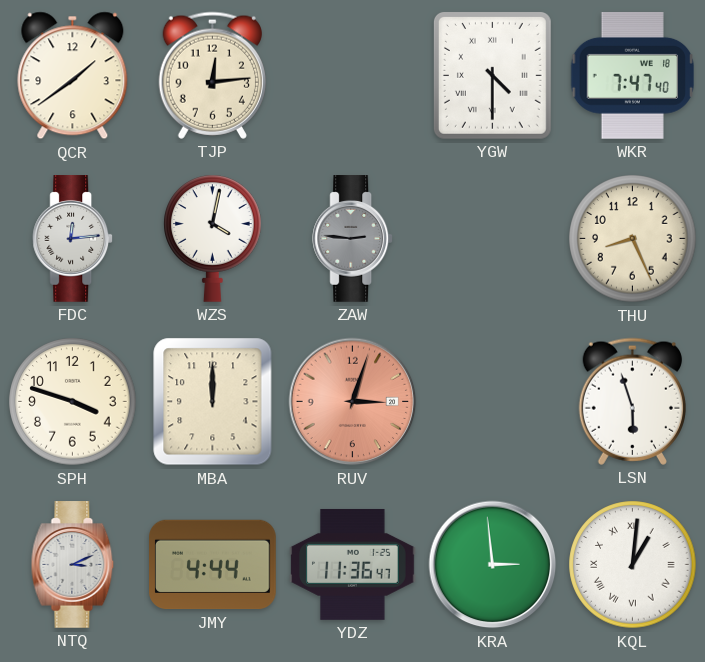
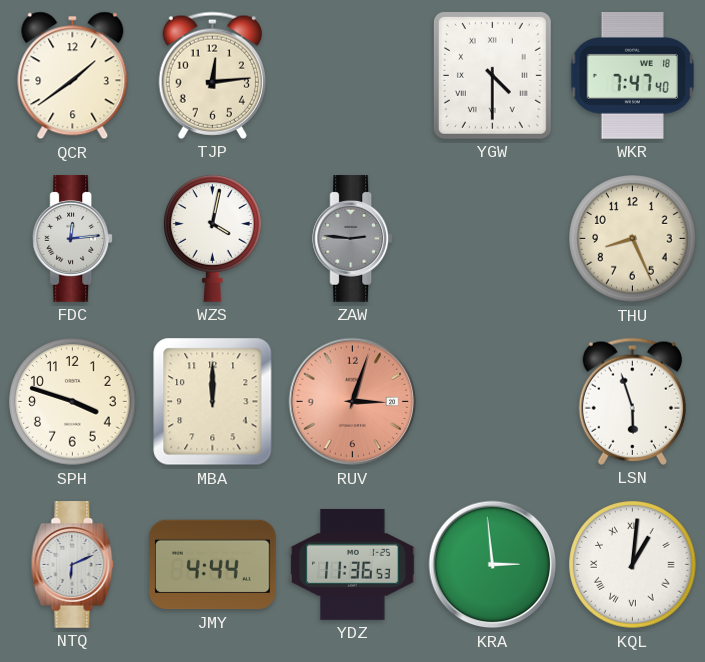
NTQ: 3:11 -> 6:11
YDZ: 11:36:47 -> 11:36:53
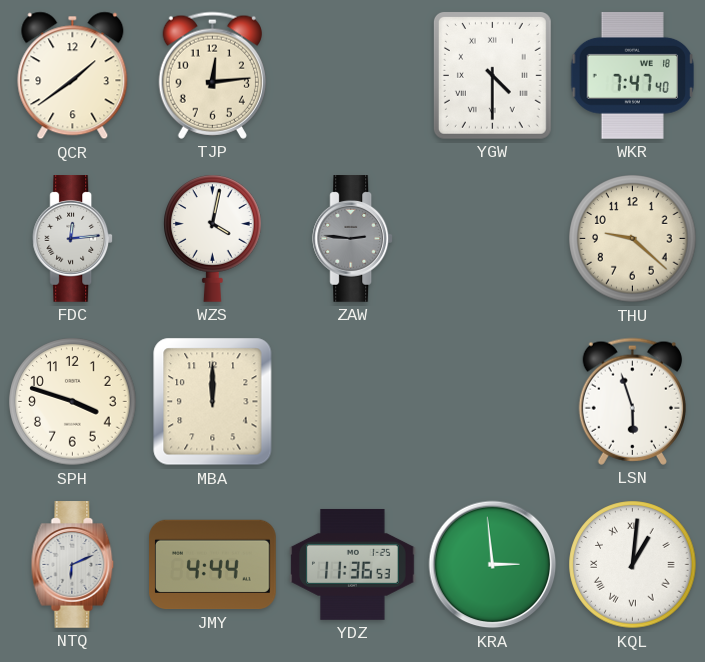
THU: 8:26 -> 9:22
RUV: 3:03 -> none
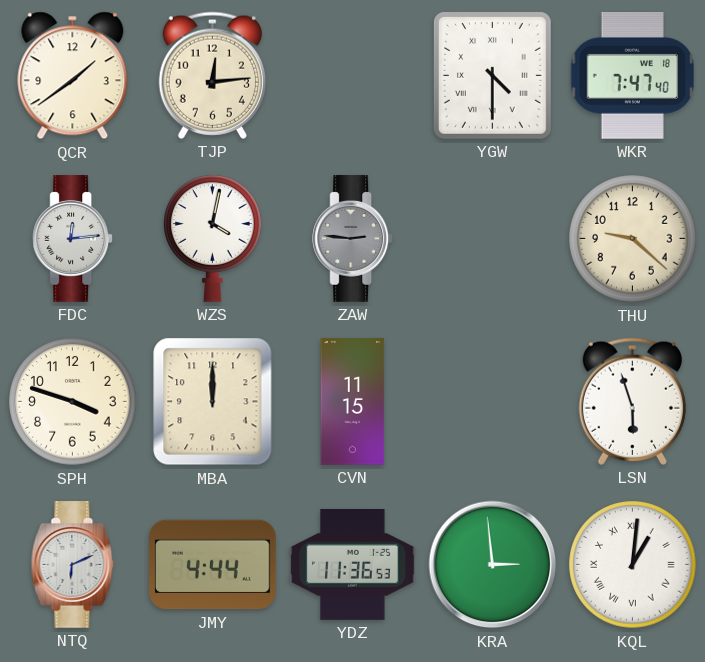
CVN: none -> 11:15
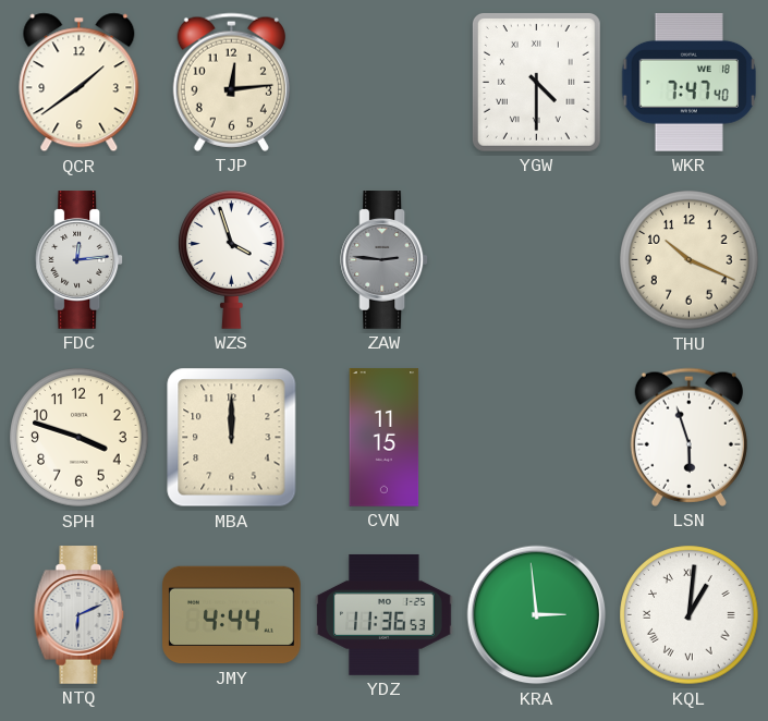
WZS: 4:02 -> 3:57
THU: 9:22 -> 10:19
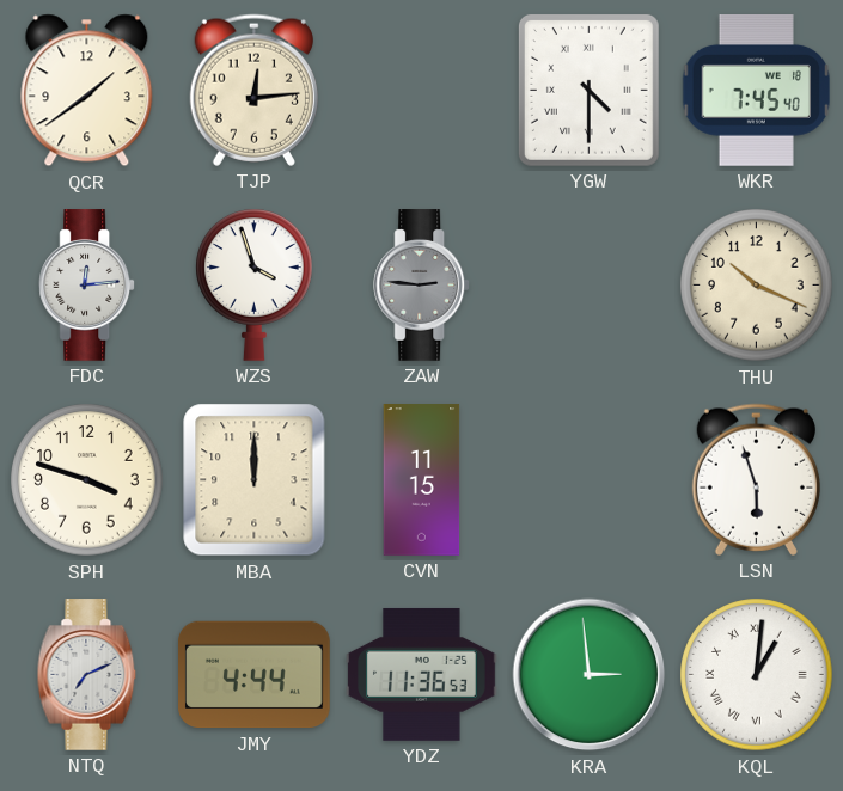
WKR: 7:47 -> 7:45
NTQ: 6:11 -> 7:11
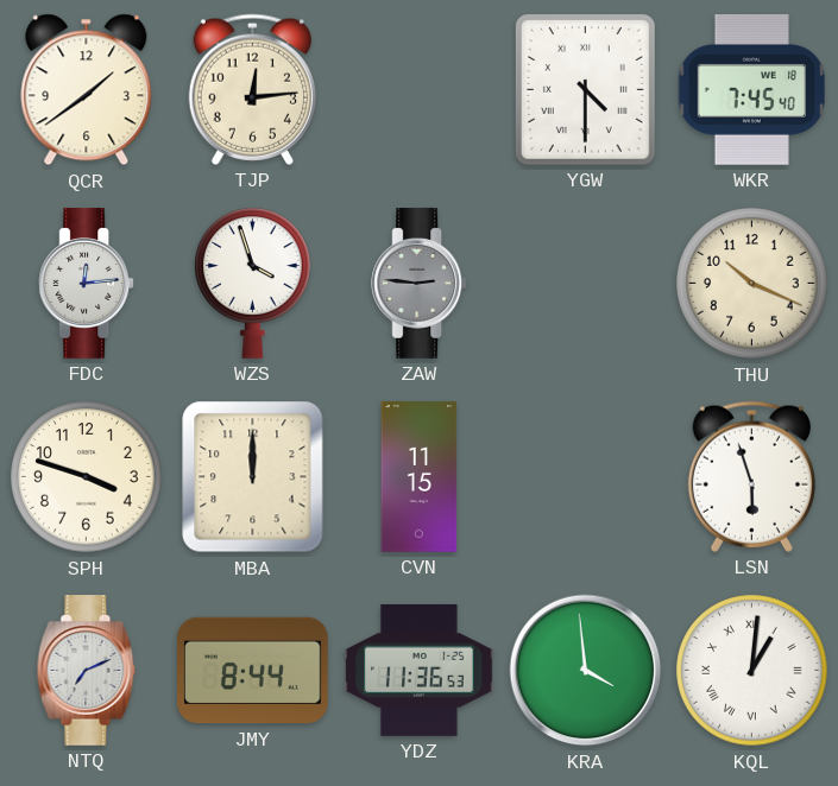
JMY: 4:44 -> 8:44
KRA: 2:59 -> 3:59
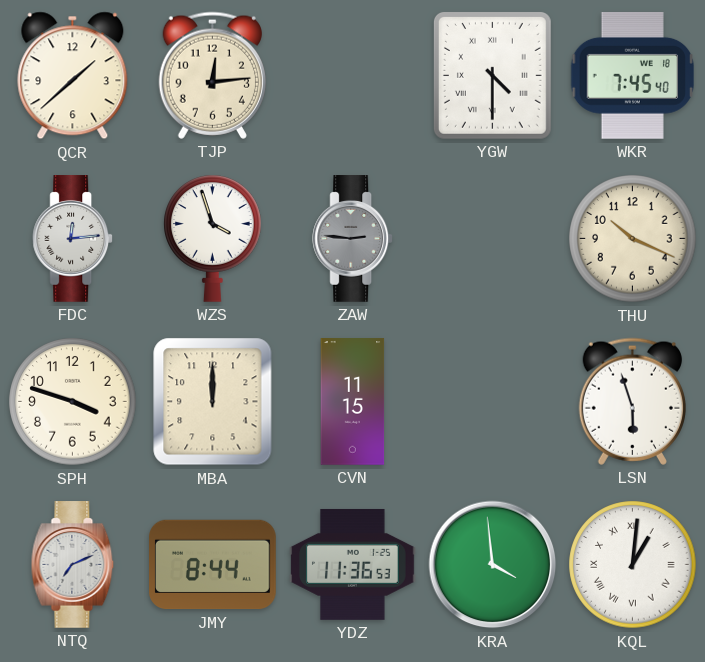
QCR: 1:39 -> 1:38
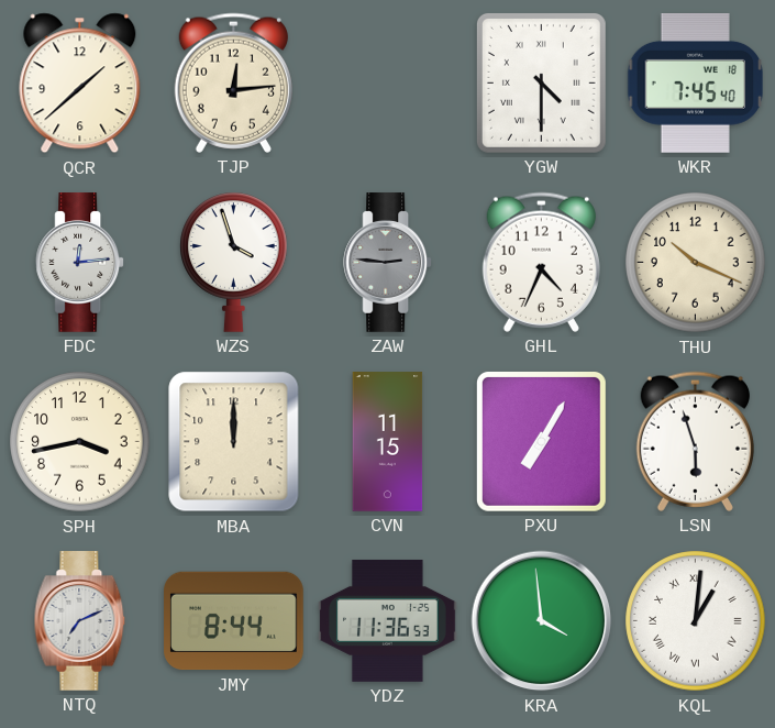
GHL: none -> 4:34
SPH: 3:48 -> 3:43
PXU: none -> 7:05
